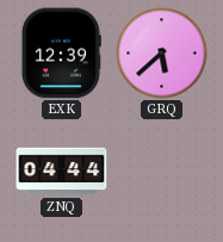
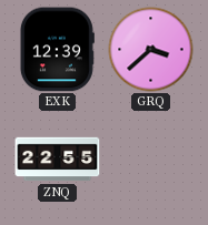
GRQ: 5:38 -> 3:38
ZNQ: 04:44 -> 22:55
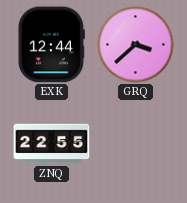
EXK: 12:39 -> 12:44
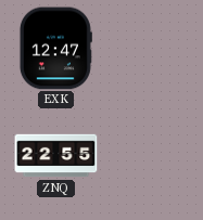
EXK: 12:44 -> 12:47
GRQ: 3:38 -> none
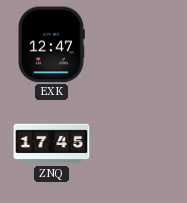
ZNQ: 22:55 -> 17:45
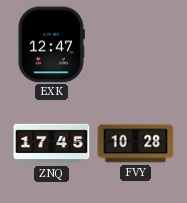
FVY: none -> 10:28
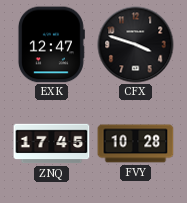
CFX: none -> 3:48
